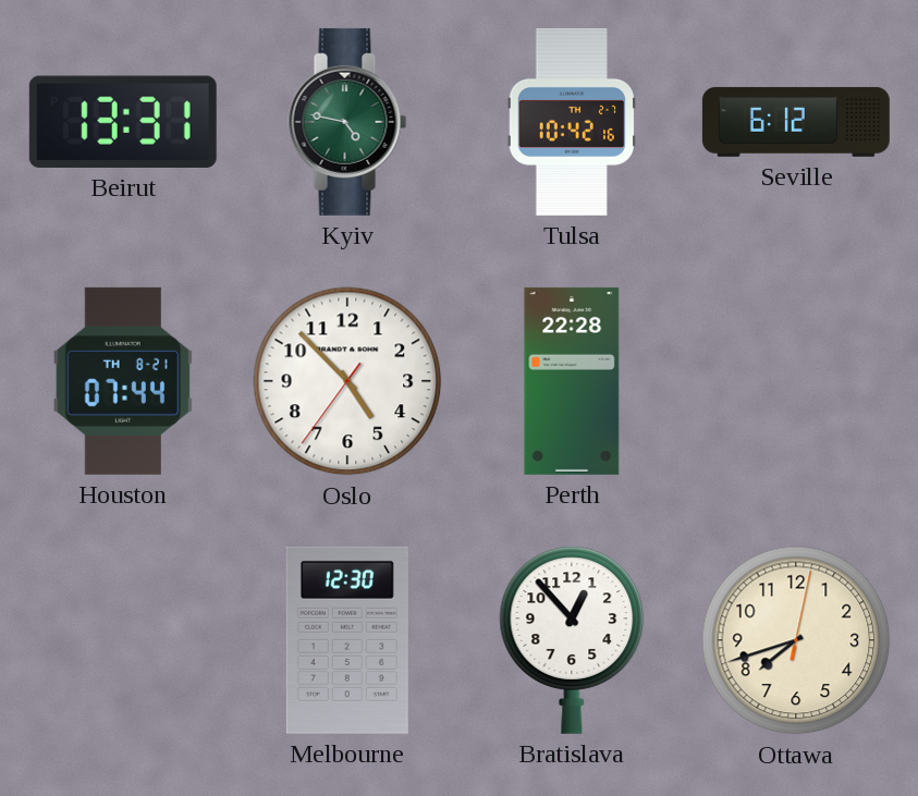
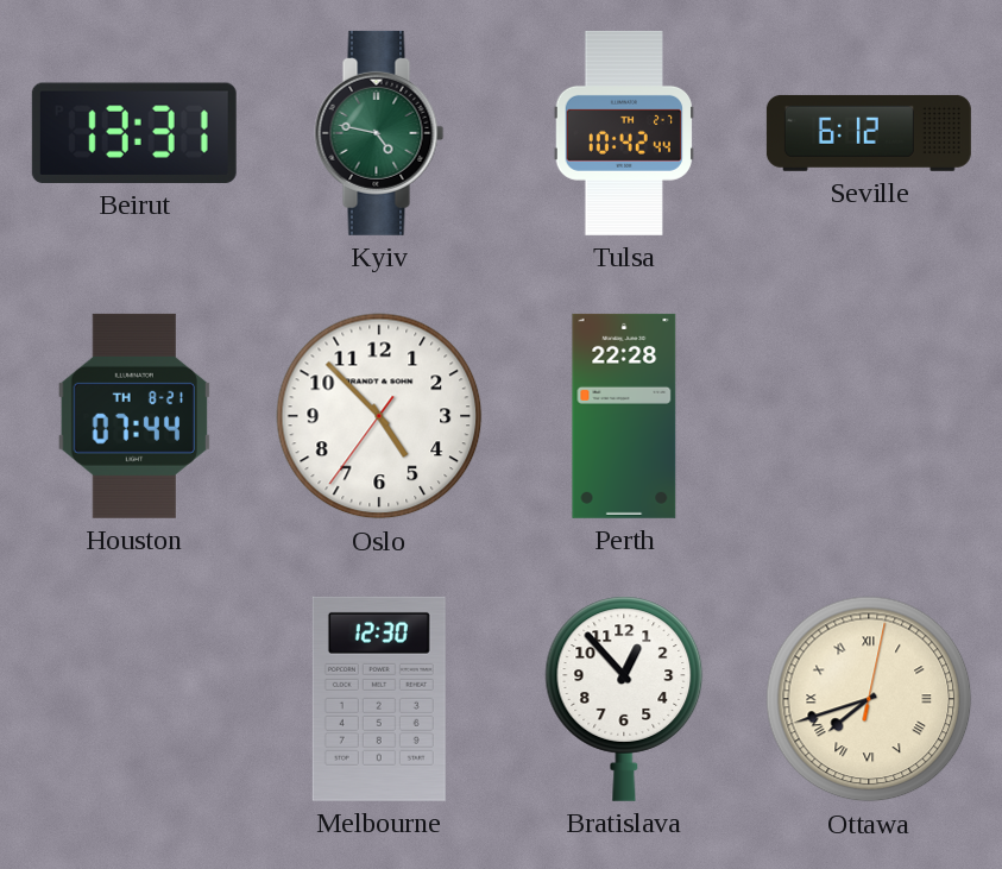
Tulsa: 10:42:16 -> 10:42:44
Ottawa numerals: Arabic -> Roman
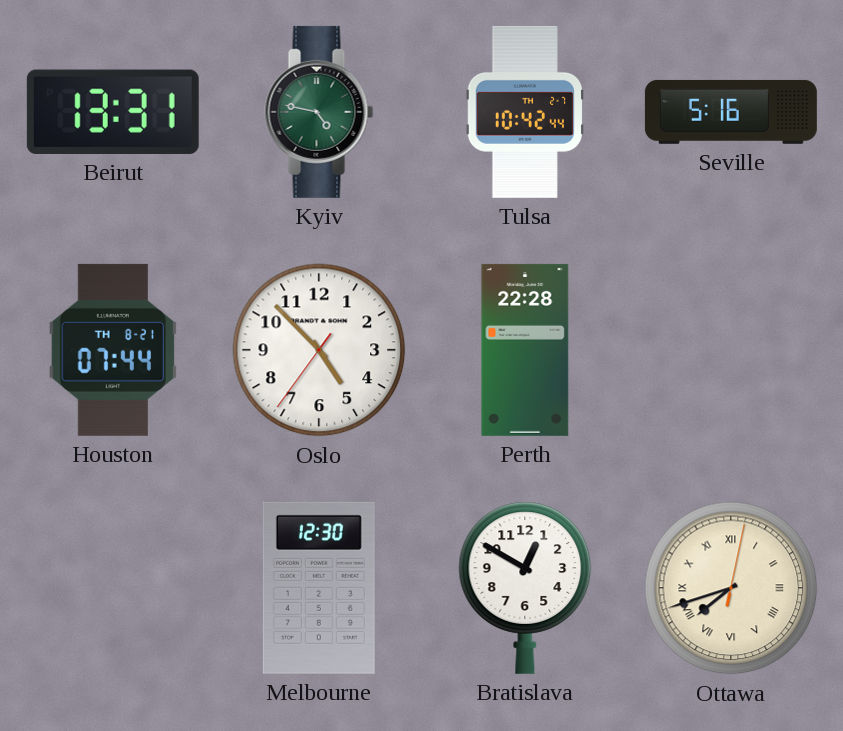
Seville: 6:12 -> 5:16
Bratislava: 12:53 -> 12:50
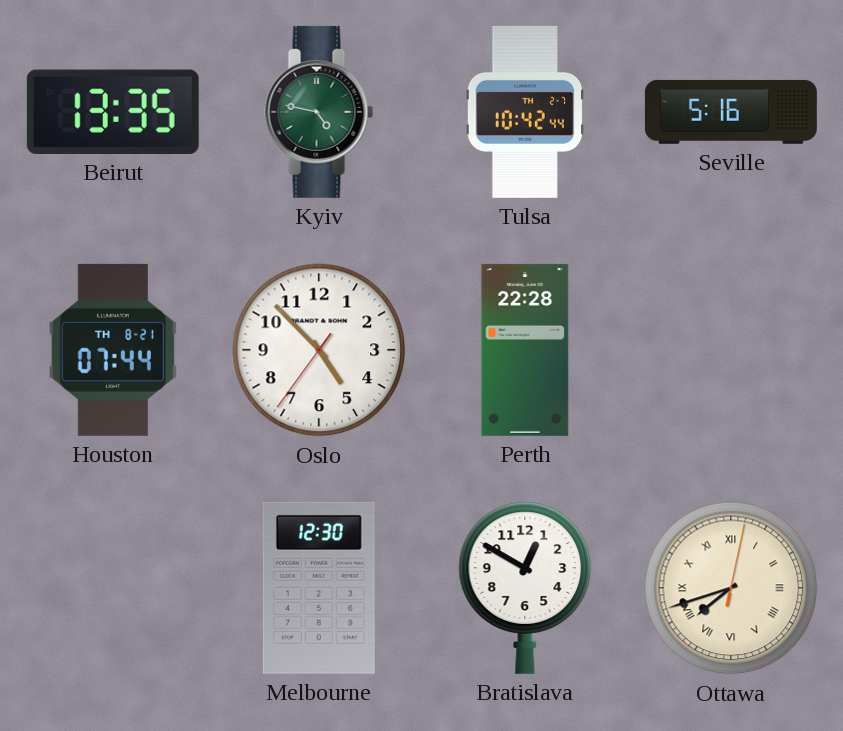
Beirut: 13:31 -> 13:35
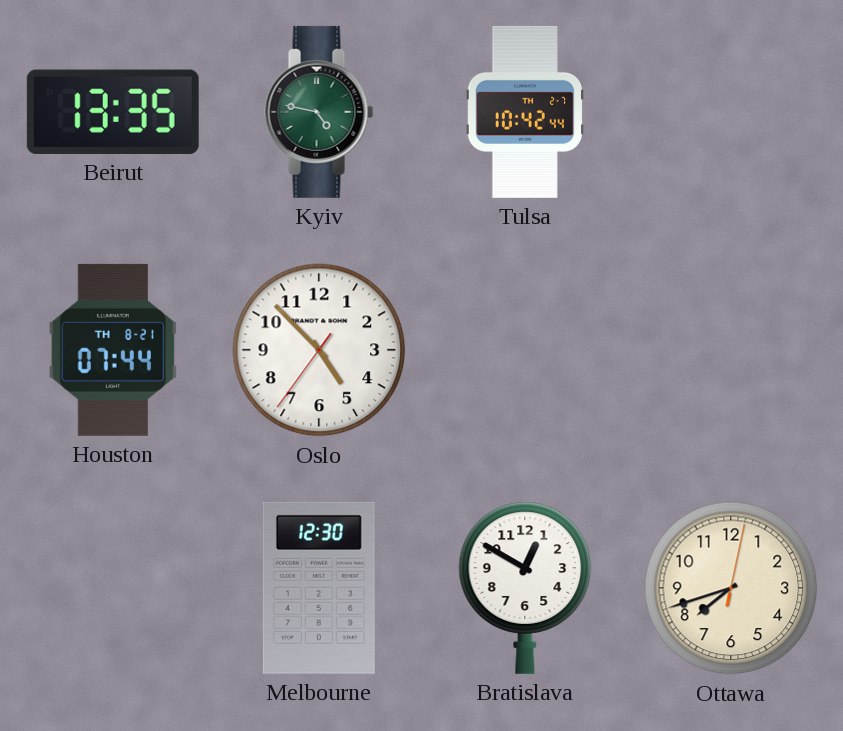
Seville: 5:16 -> none
Perth: 22:28 -> none
Ottawa numerals: Roman -> Arabic
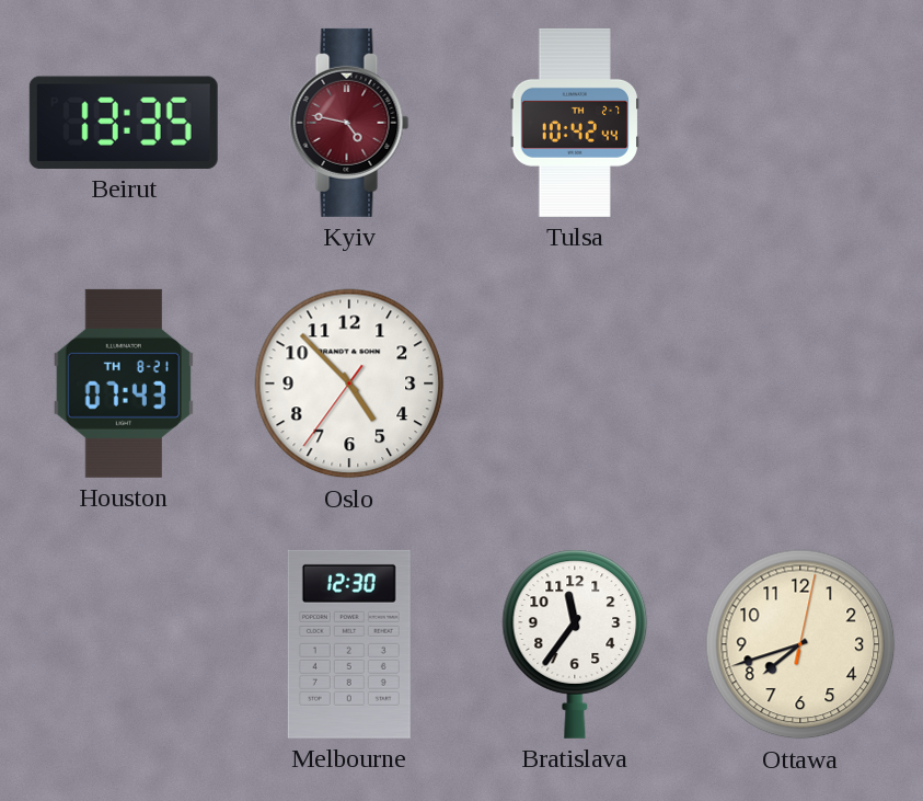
Kyiv dial: green -> burgundy
Houston: 07:44 -> 07:43
Bratislava: 12:50 -> 11:36
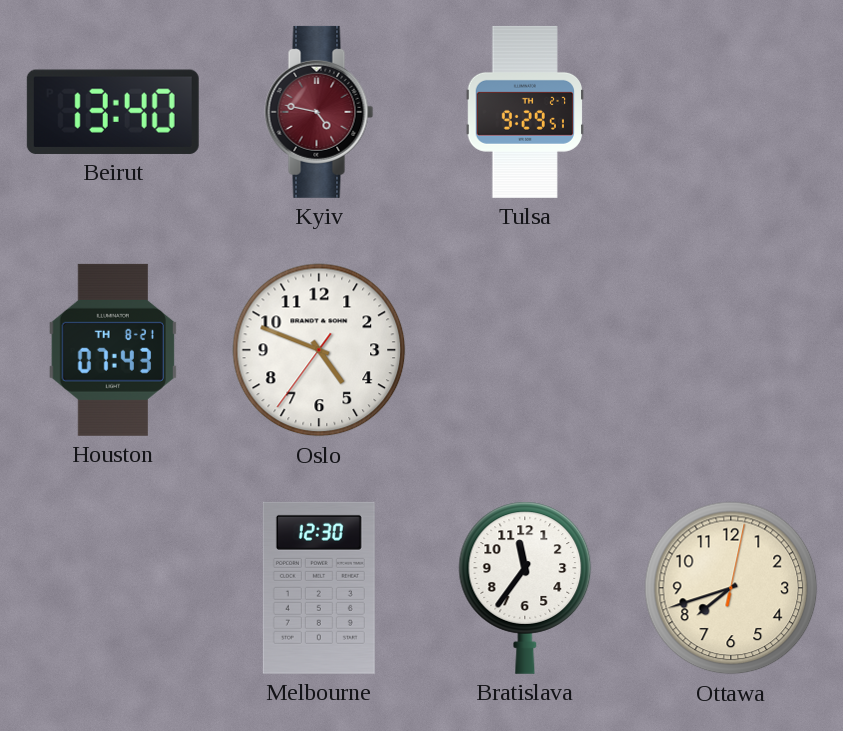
Beirut: 13:35 -> 13:40
Tulsa: 10:42 -> 9:29
Oslo: 4:52 -> 4:48
